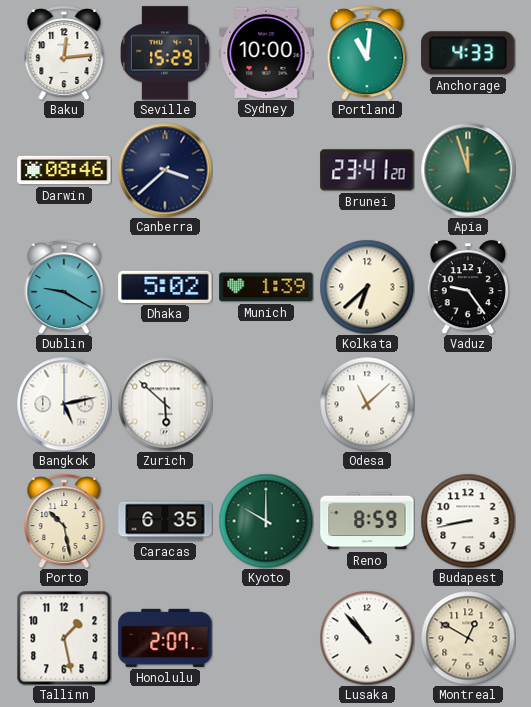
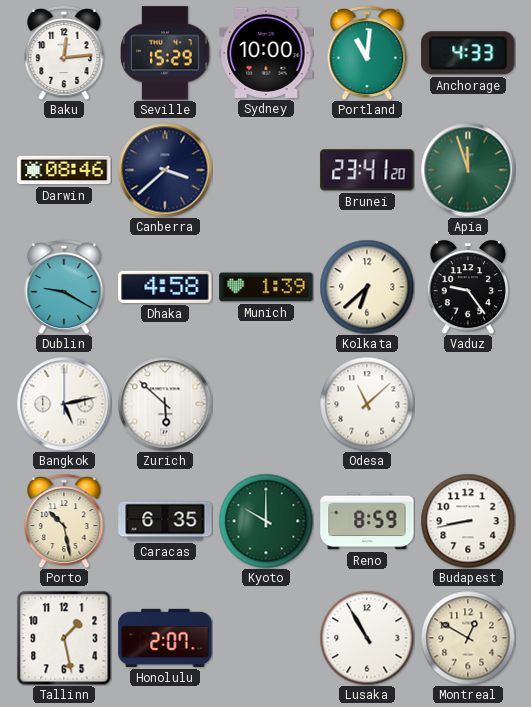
Dhaka: 5:02 -> 4:58
Lusaka: 10:53 -> 10:55
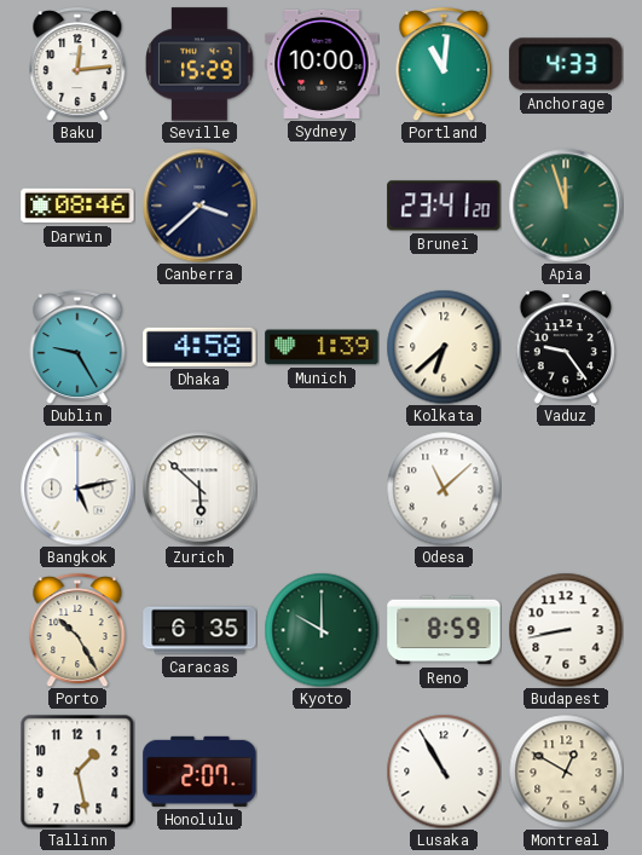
Dublin: 9:20 -> 9:25
Porto: 10:28 -> 10:25
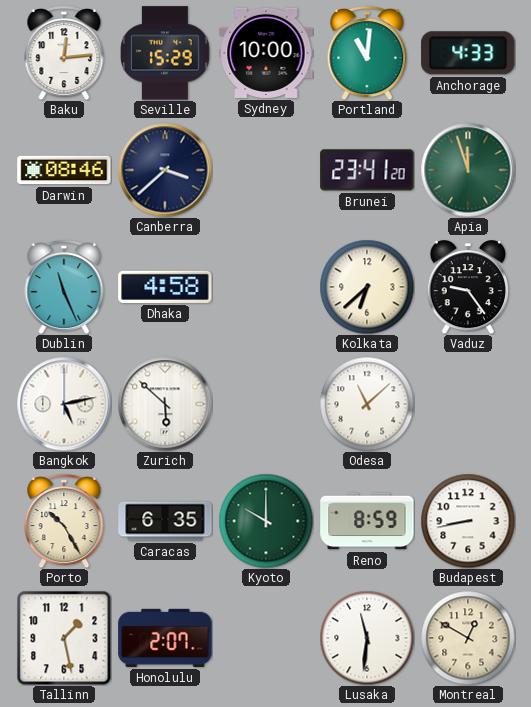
Dublin: 9:25 -> 11:26
Munich: 1:39 -> none
Lusaka: 10:55 -> 11:31
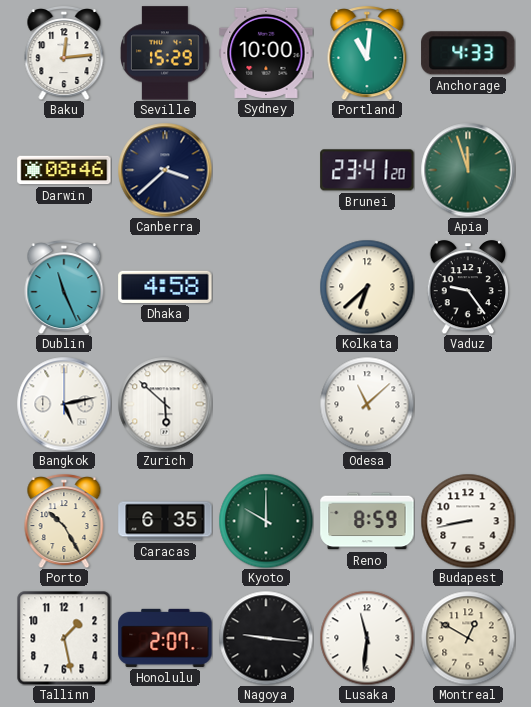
Nagoya: none -> 9:16
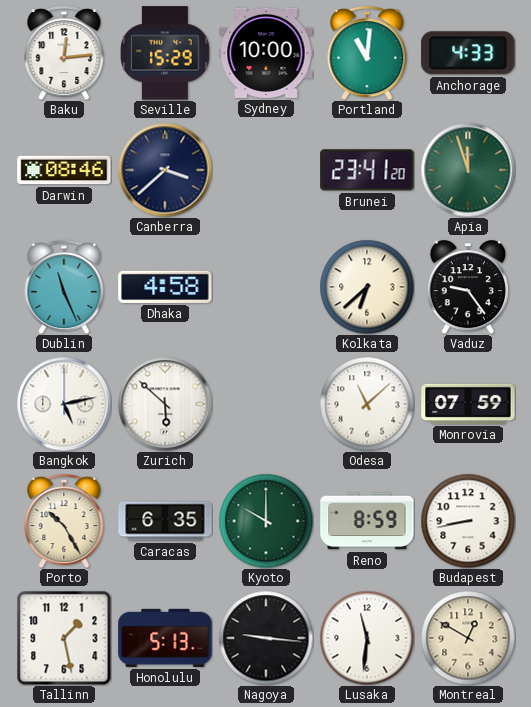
Monrovia: none -> 07:59
Honolulu: 2:07 -> 5:13
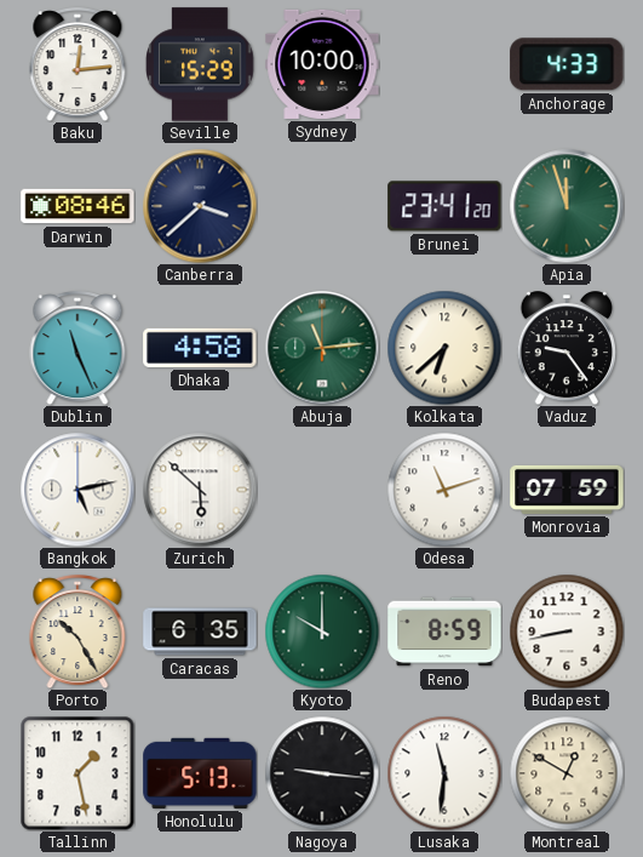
Portland: 11:01 -> none
Abuja: none -> 11:14
Odesa: 11:08 -> 11:12
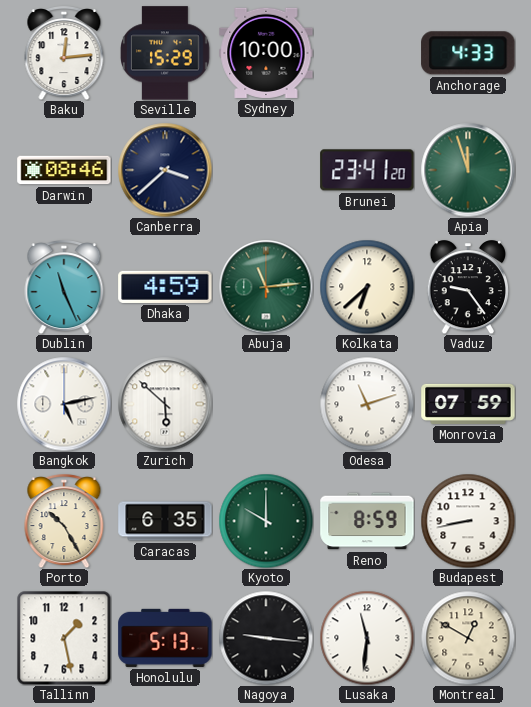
Dhaka: 4:58 -> 4:59
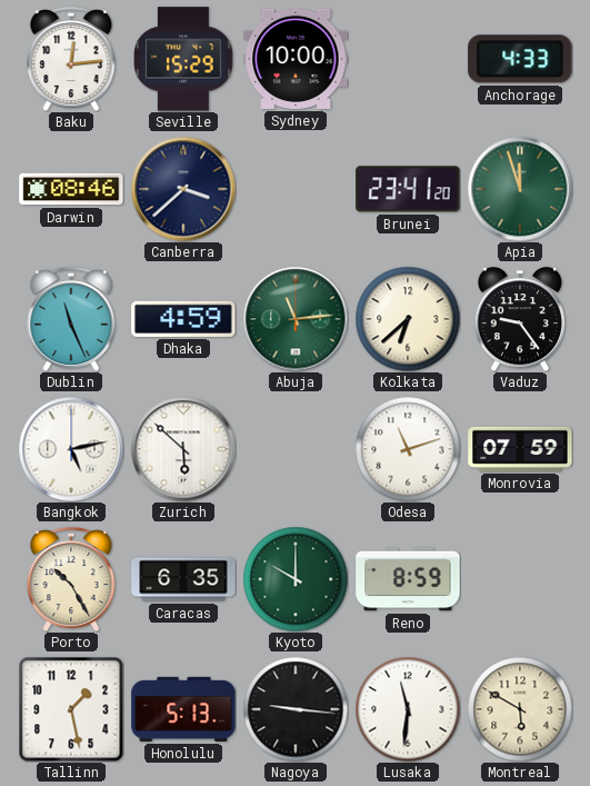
Budapest: 8:43 -> none
Montreal: 12:50 -> 5:50
